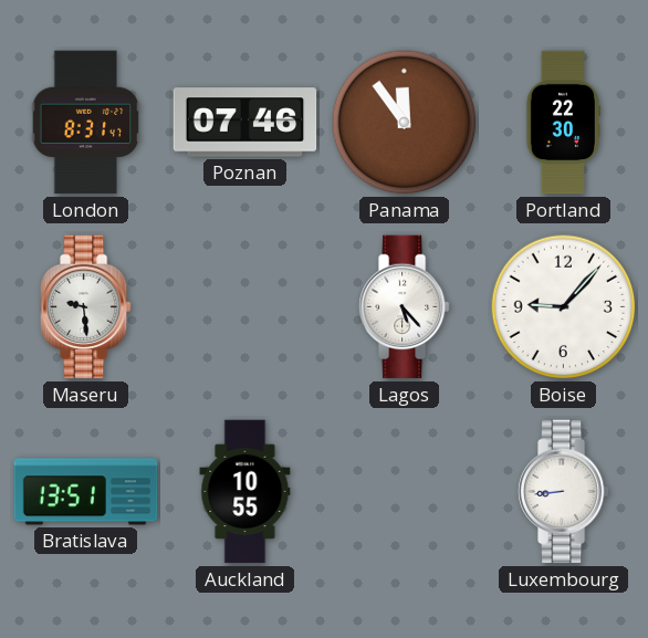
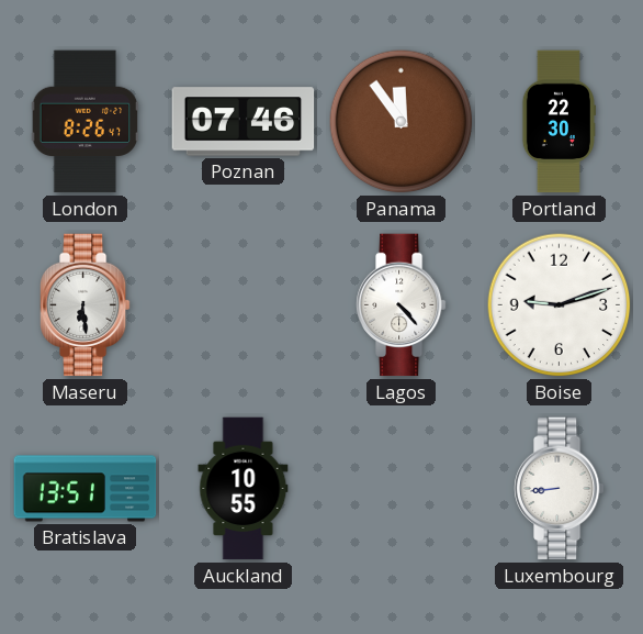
London: 8:31 -> 8:26
Maseru: 9:29 -> 6:29
Lagos: 5:23 -> 4:23
Boise: 9:07 -> 9:12
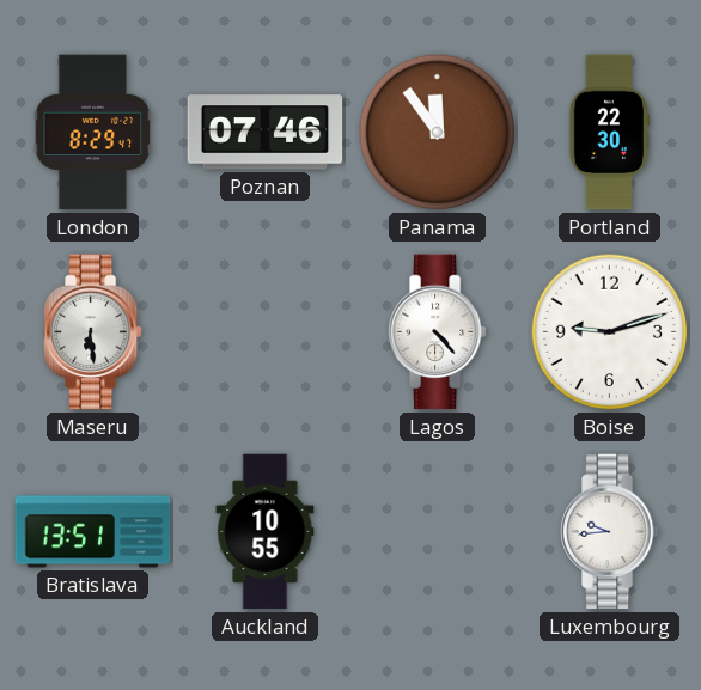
London: 8:26 -> 8:29
Luxembourg: 8:44 -> 9:44
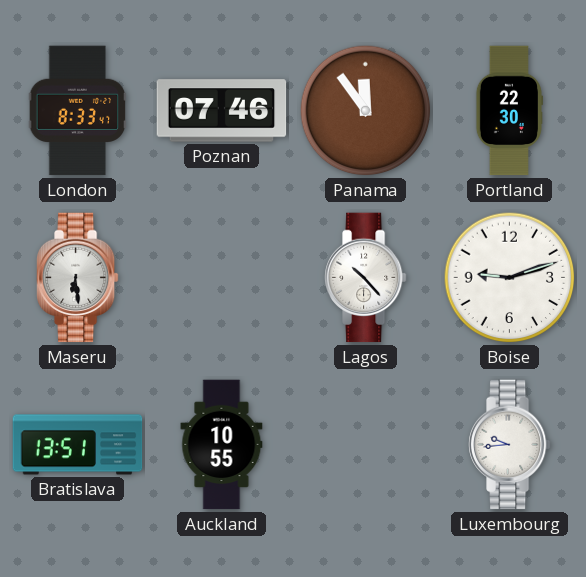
London: 8:29 -> 8:33
Lagos: 4:23 -> 10:23
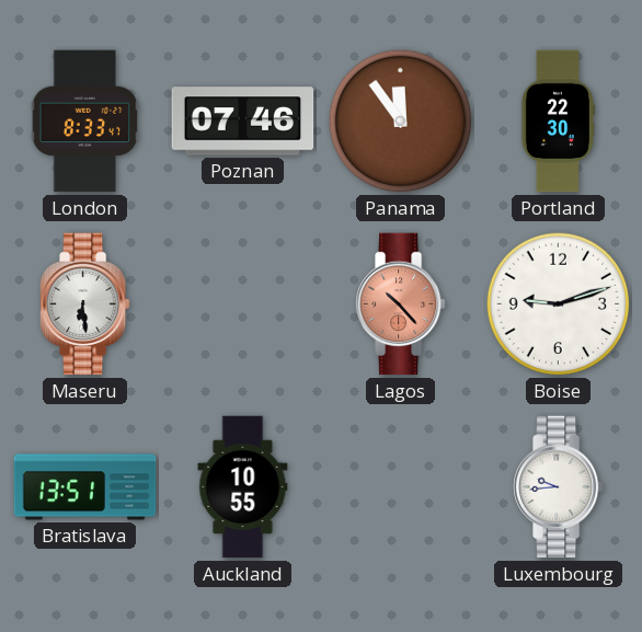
Lagos dial: white -> salmon
